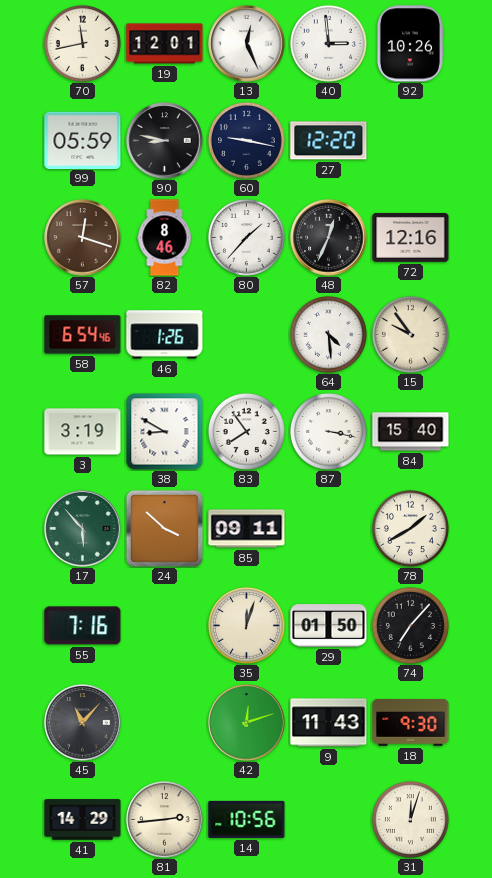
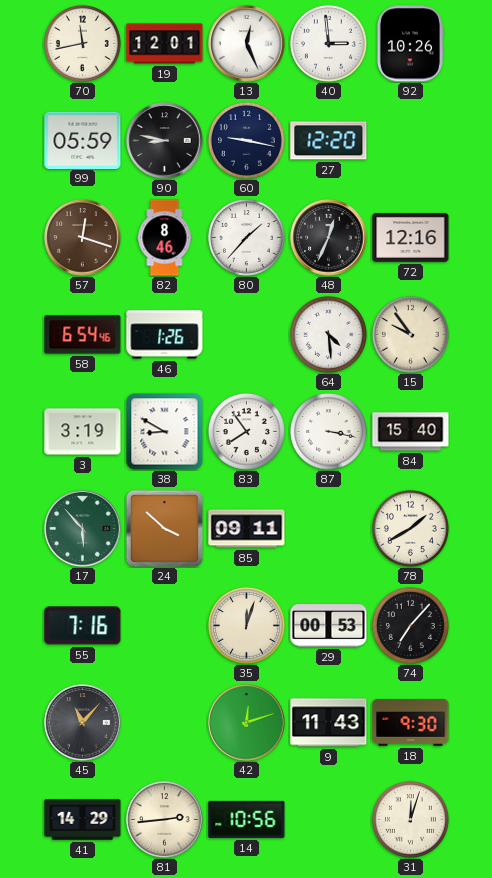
29: 01:50 -> 00:53
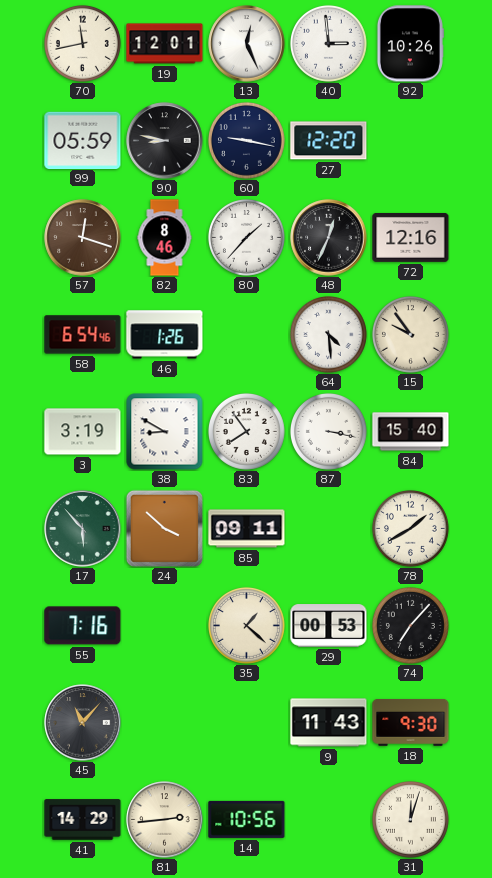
35: 12:03 -> 1:22
42: 12:12 -> none
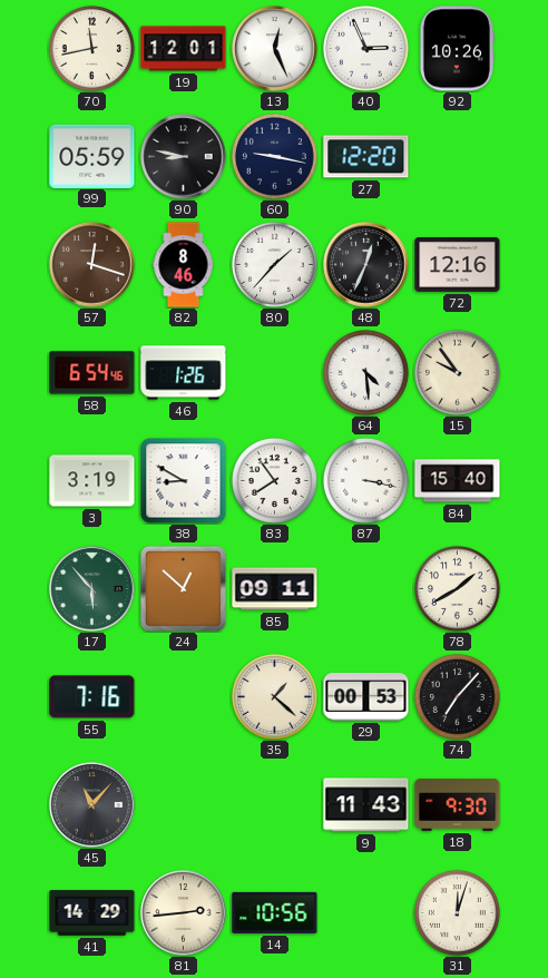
40: 2:59 -> 2:56
24: 3:52 -> 12:52
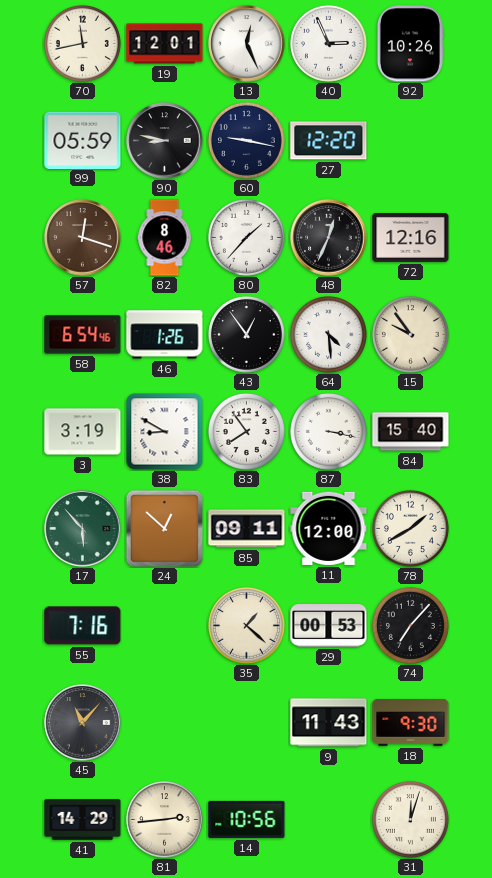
43: none -> 12:54
11: none -> 12:00
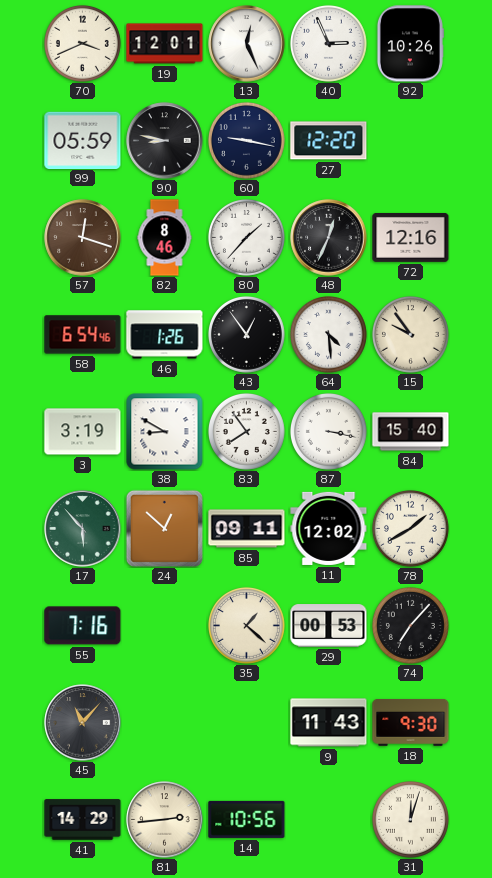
70: 11:43 -> 3:41
11: 12:00 -> 12:02
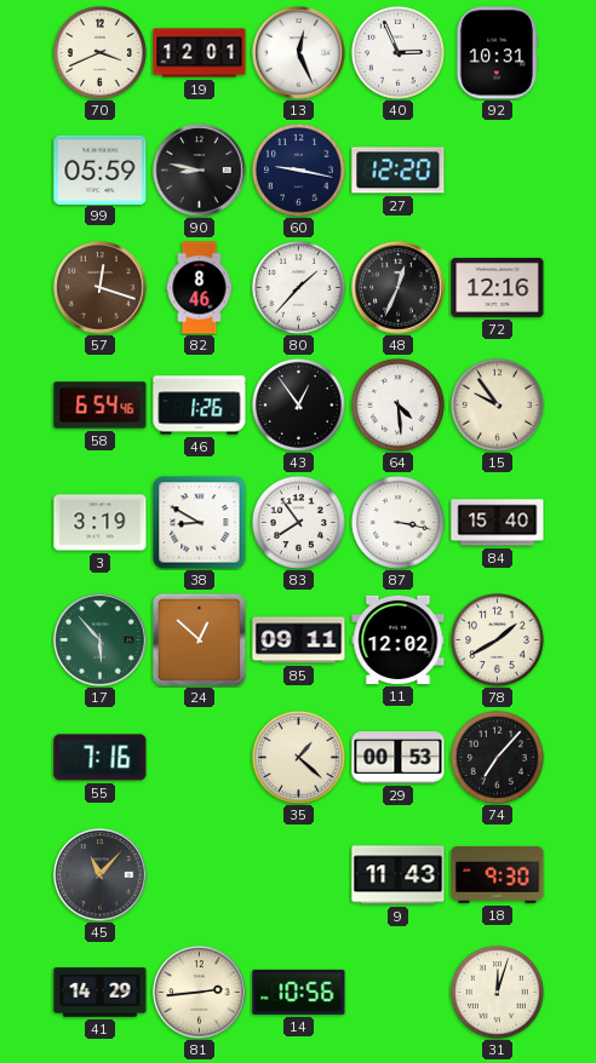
92: 10:26 -> 10:31
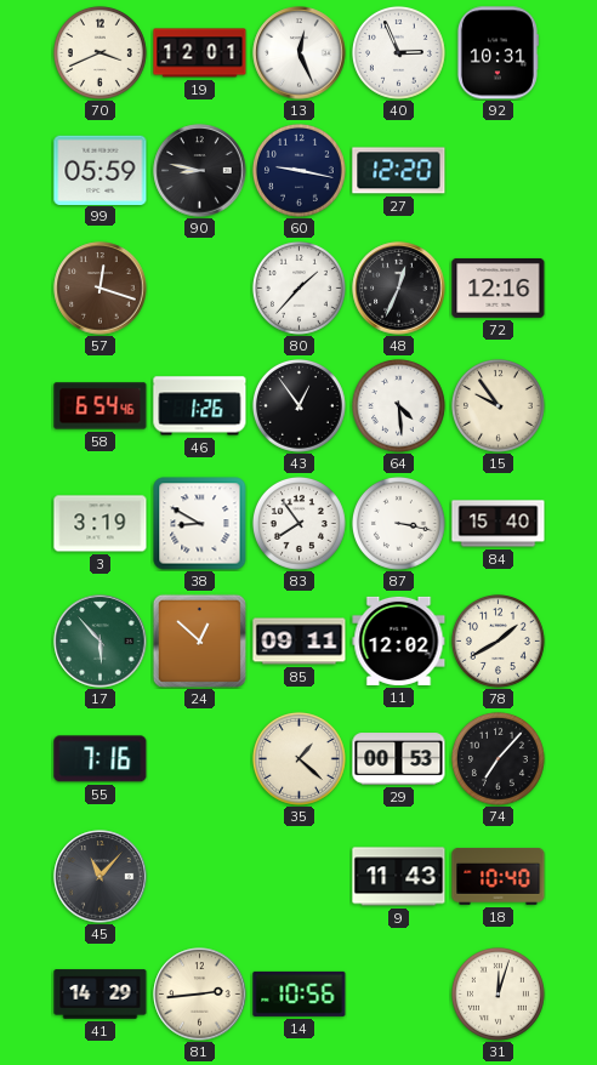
82: 8:46 -> none
18: 9:30 -> 10:40
